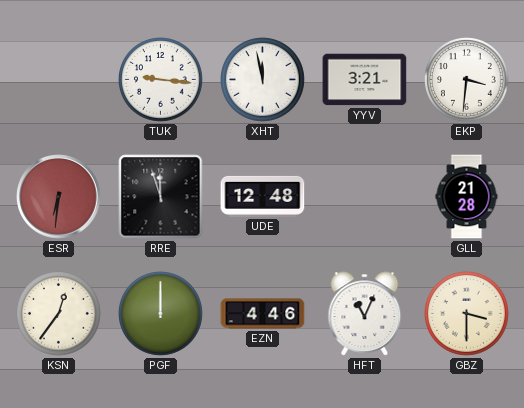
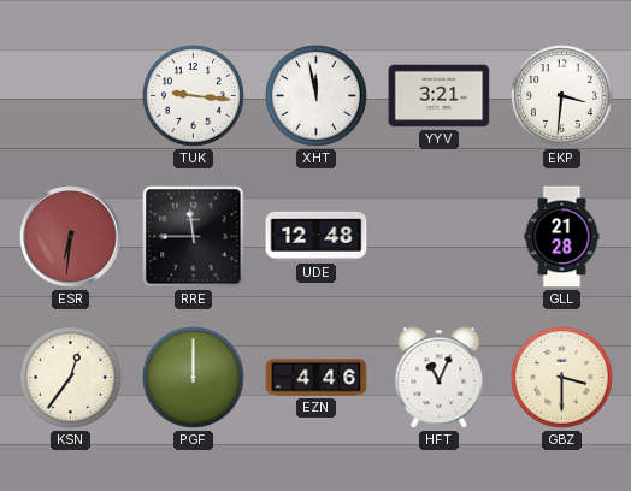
RRE: 11:57 -> 11:45
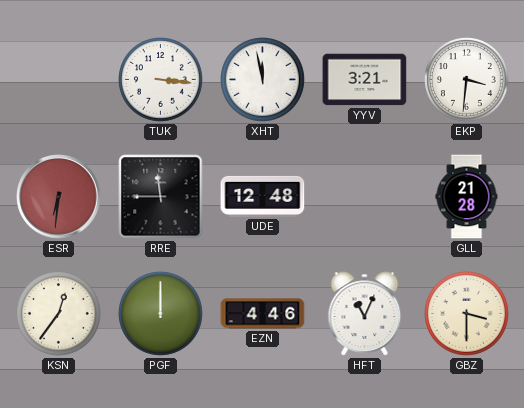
TUK: 9:16 -> 3:16
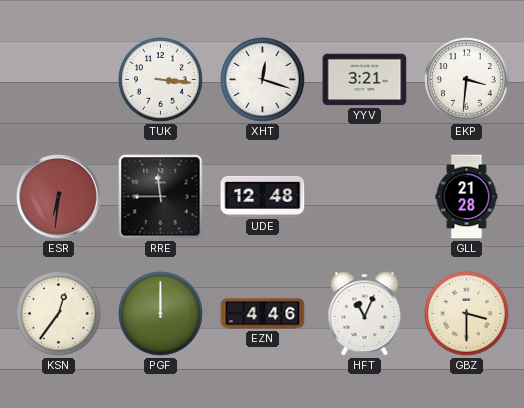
XHT: 11:58 -> 12:18
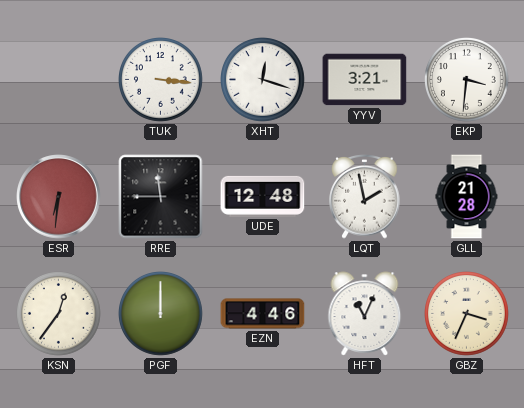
LQT: none -> 1:58
GBZ: 3:30 -> 3:34
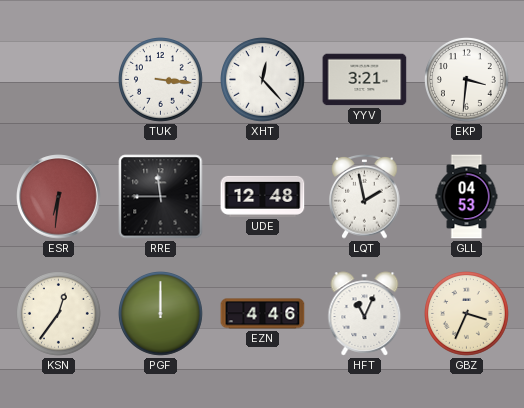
XHT: 12:18 -> 12:23
GLL: 21:28 -> 04:53
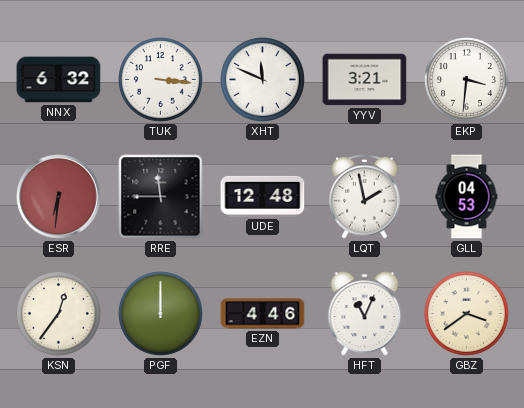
NNX: none -> 6:32
XHT: 12:23 -> 11:49
GBZ: 3:34 -> 3:39
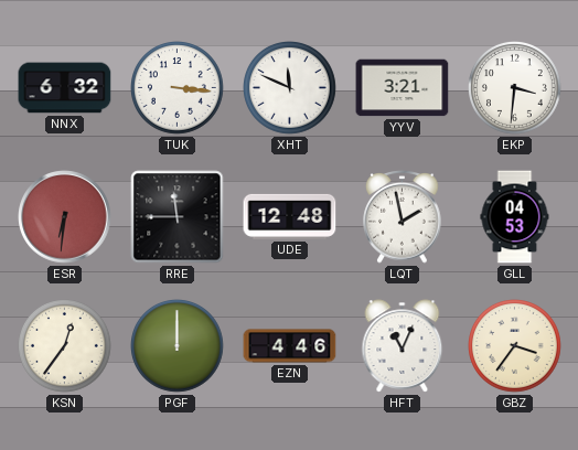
GBZ: 3:39 -> 3:36
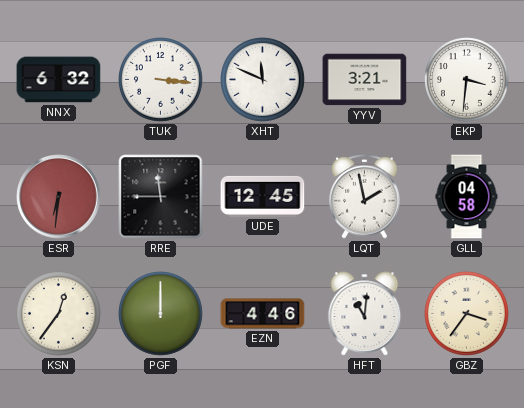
UDE: 12:48 -> 12:45
GLL: 04:53 -> 04:58
HFT: 11:04 -> 11:01
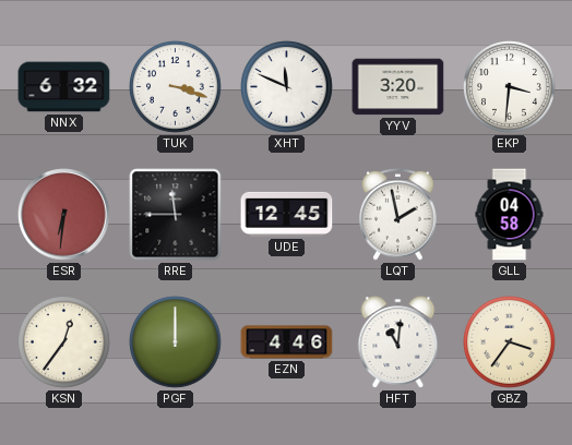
TUK: 3:16 -> 3:18
YYV: 3:21 -> 3:20
